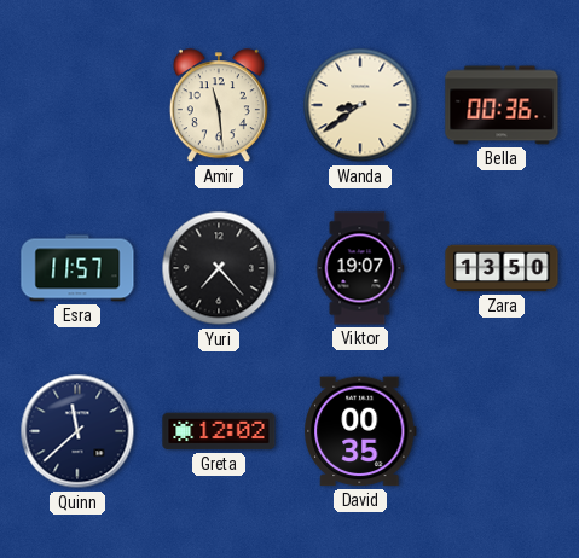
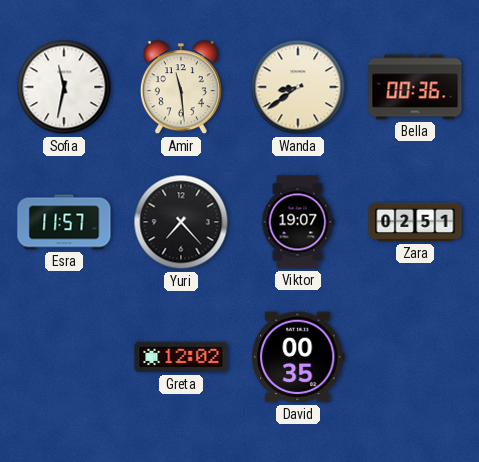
Sofia: none -> 11:32
Zara: 13:50 -> 02:51
Quinn: 11:38 -> none
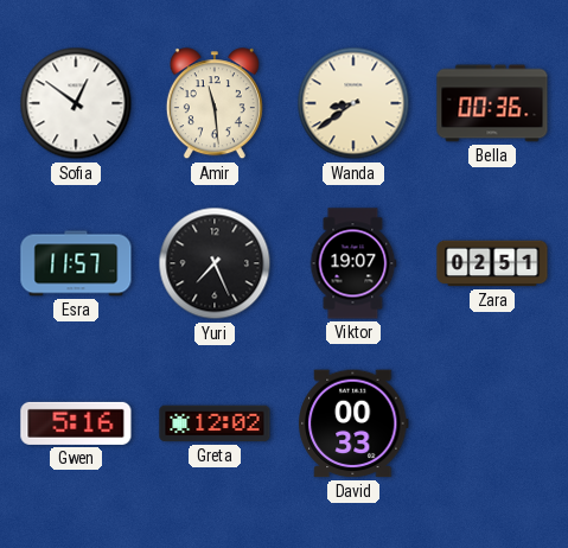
Sofia: 11:32 -> 12:51
Yuri: 7:23 -> 7:26
Gwen: none -> 5:16
David: 00:35 -> 00:33
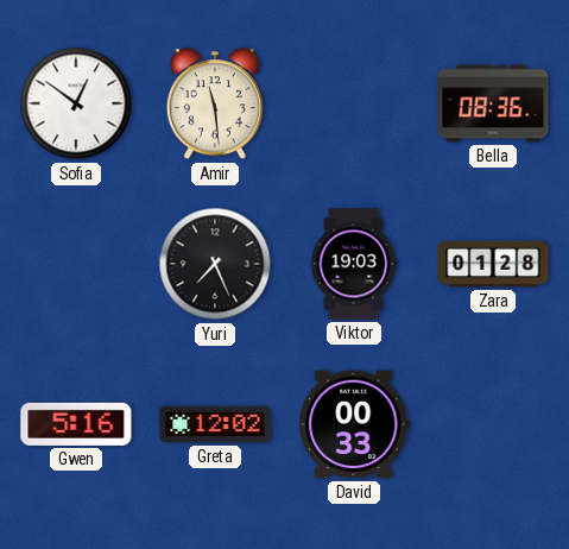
Wanda: 8:39 -> none
Bella: 00:36 -> 08:36
Esra: 11:57 -> none
Viktor: 19:07 -> 19:03
Zara: 02:51 -> 01:28
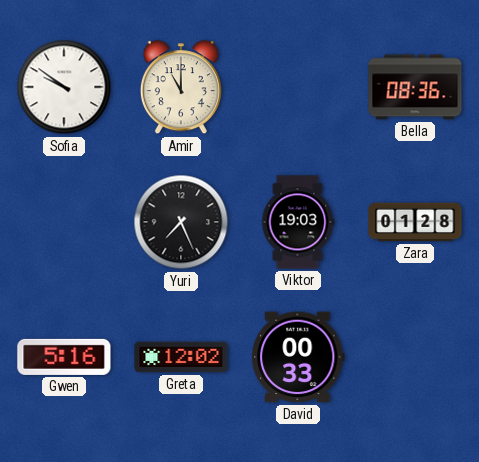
Sofia: 12:51 -> 9:51
Amir: 11:29 -> 11:00
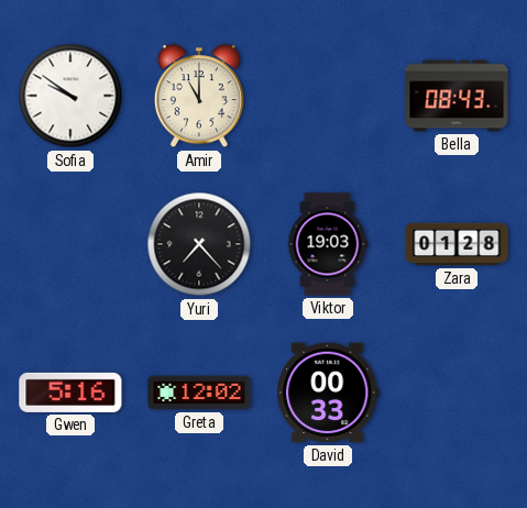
Bella: 08:36 -> 08:43
Yuri: 7:26 -> 7:23
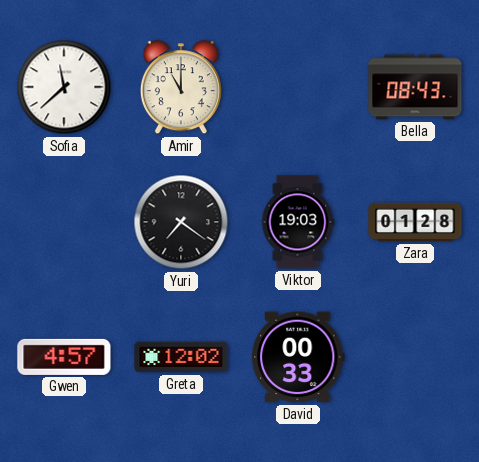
Sofia: 9:51 -> 11:38
Yuri: 7:23 -> 7:21
Gwen: 5:16 -> 4:57
